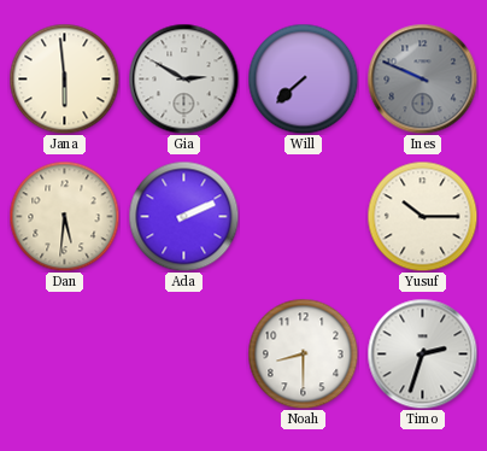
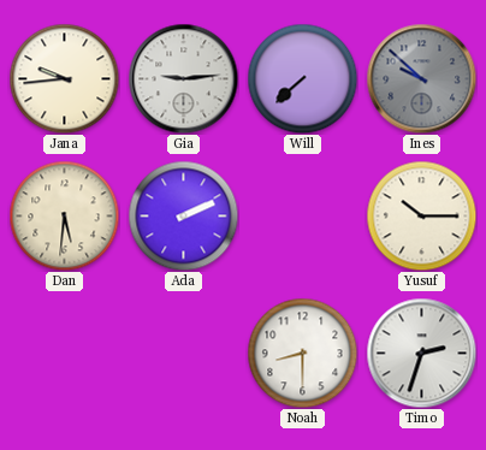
Jana: 5:59 -> 9:44
Gia: 2:50 -> 9:14
Ines: 9:49 -> 9:52
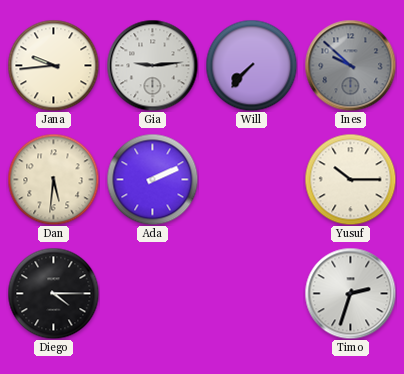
Will: 7:38 -> 7:37
Diego: none -> 4:15
Noah: 8:30 -> none
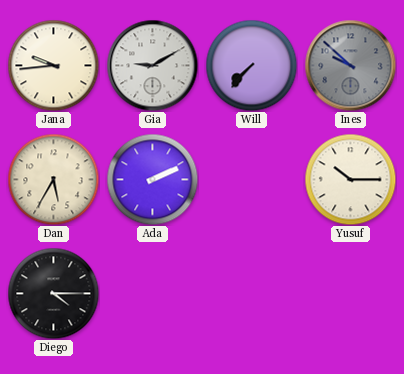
Gia: 9:14 -> 9:10
Dan: 5:31 -> 5:35
Timo: 2:33 -> none
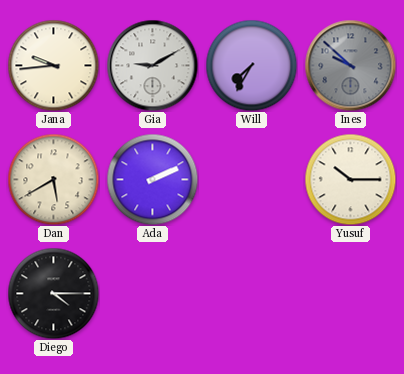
Will: 7:37 -> 7:35
Dan: 5:35 -> 5:40
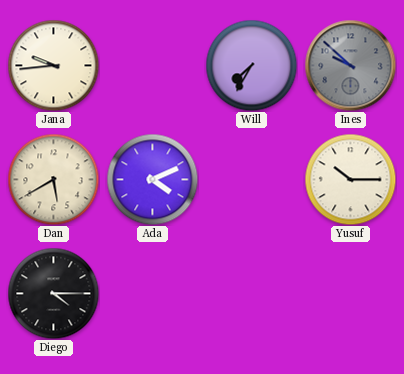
Gia: 9:10 -> none
Ada: 2:11 -> 4:11
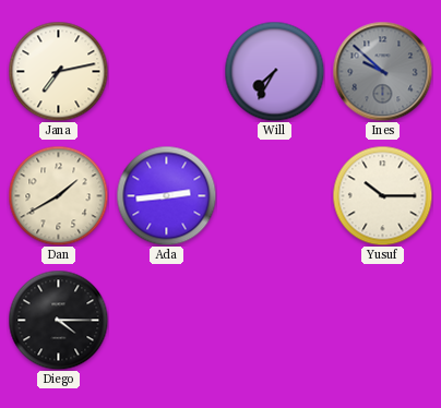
Jana: 9:44 -> 7:13
Dan: 5:40 -> 1:40
Ada: 4:11 -> 2:44
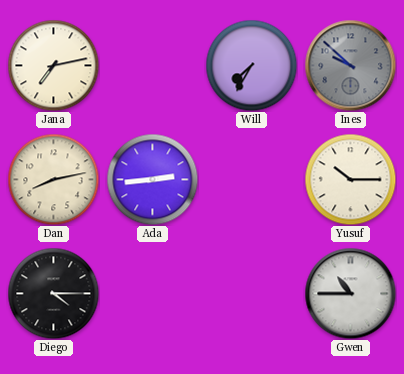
Dan: 1:40 -> 8:13
Gwen: none -> 10:45
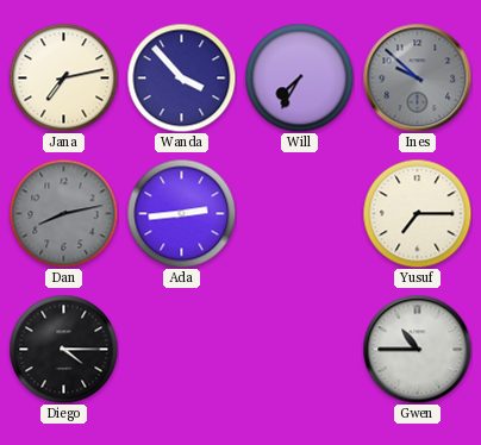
Wanda: none -> 3:53
Dan dial: cream -> grey
Yusuf: 10:15 -> 7:15
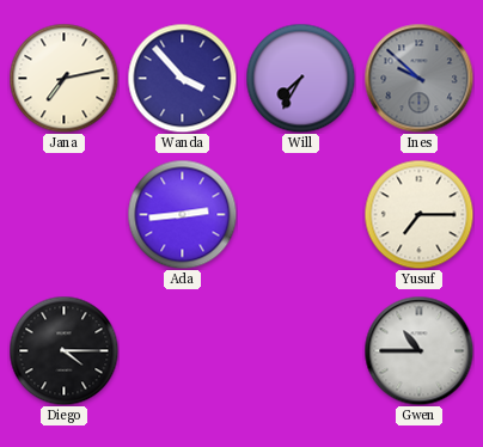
Dan: 8:13 -> none
